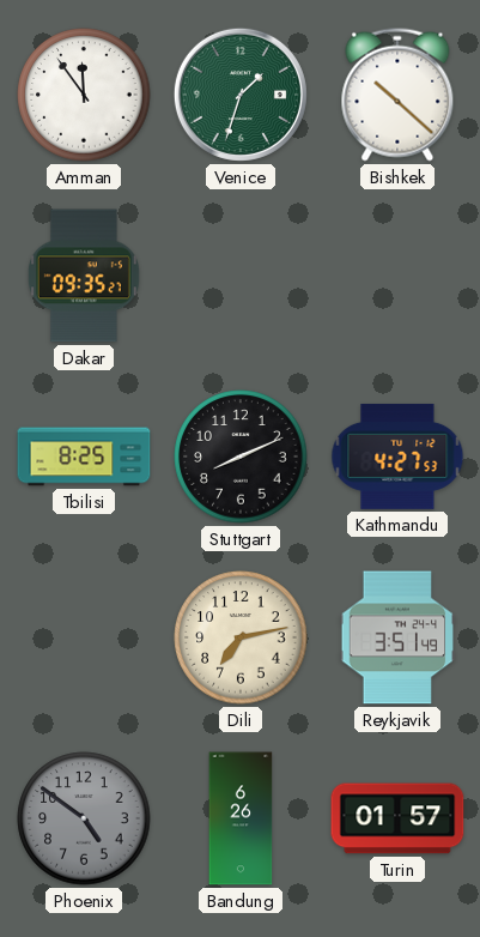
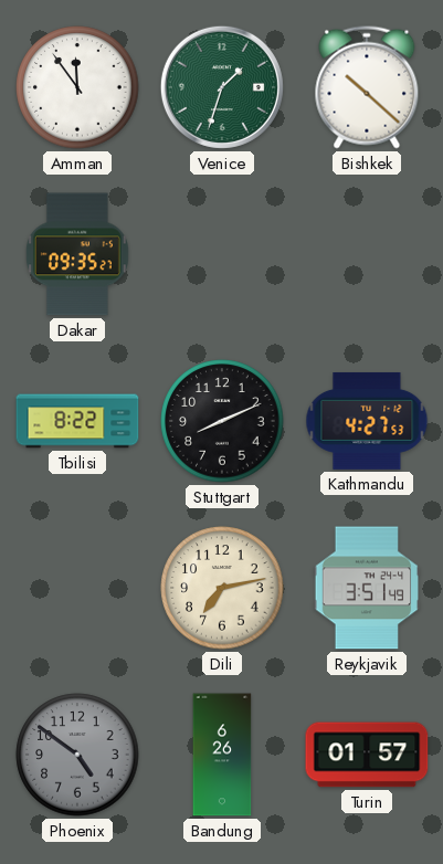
Tbilisi: 8:25 -> 8:22
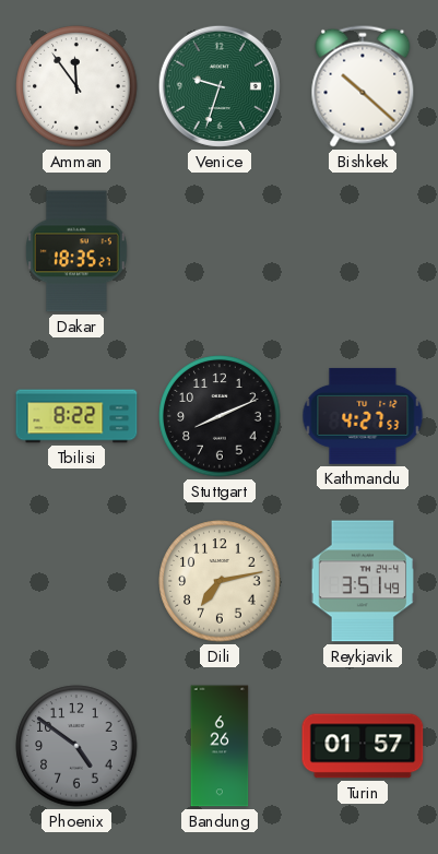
Venice: 1:33 -> 9:33
Dakar: 09:35 -> 18:35
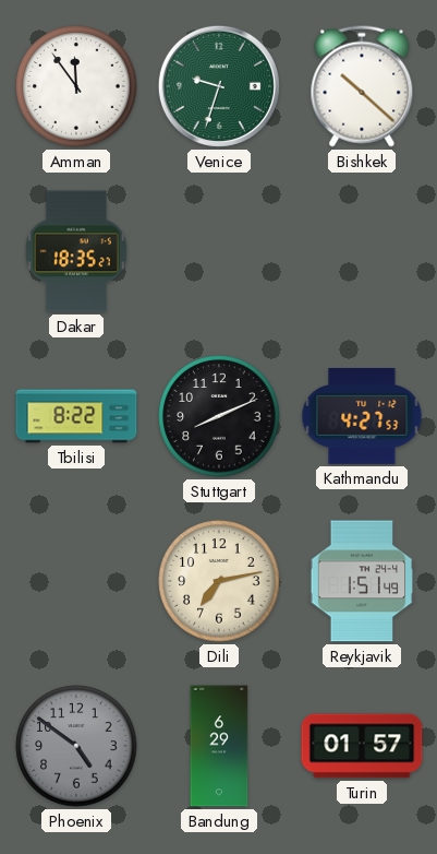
Reykjavik: 3:51 -> 1:51
Bandung: 6:26 -> 6:29
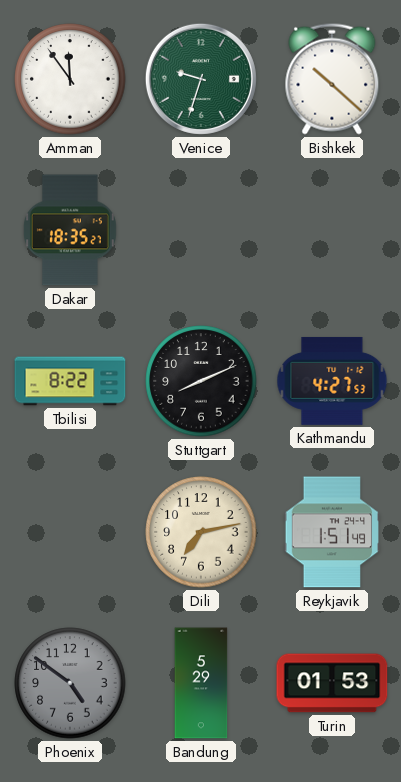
Bandung: 6:29 -> 5:29
Turin: 01:57 -> 01:53
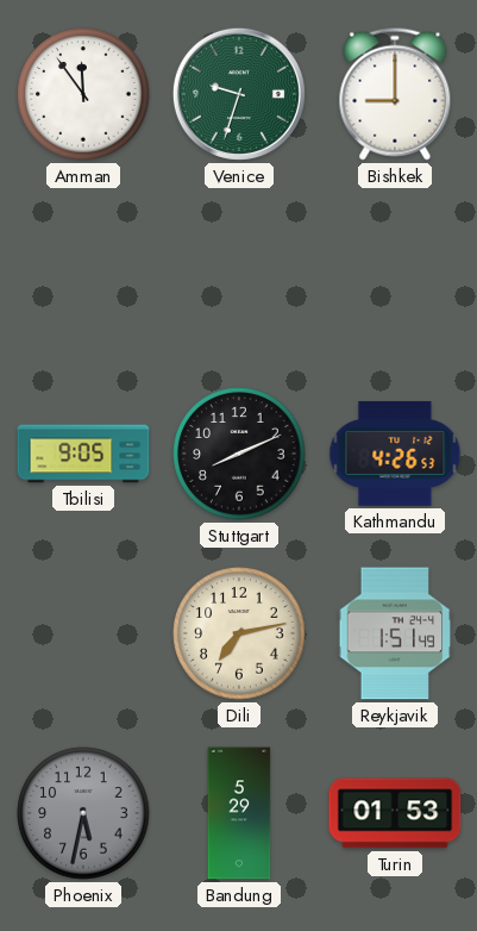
Bishkek: 10:22 -> 9:00
Dakar: 18:35 -> none
Tbilisi: 8:22 -> 9:05
Kathmandu: 4:27 -> 4:26
Phoenix: 4:51 -> 5:32
